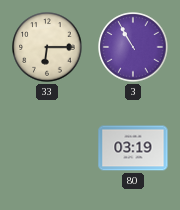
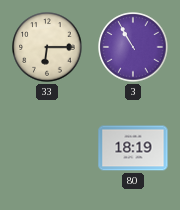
80: 03:19 -> 18:19
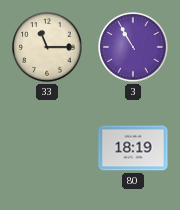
33: 6:15 -> 11:15
